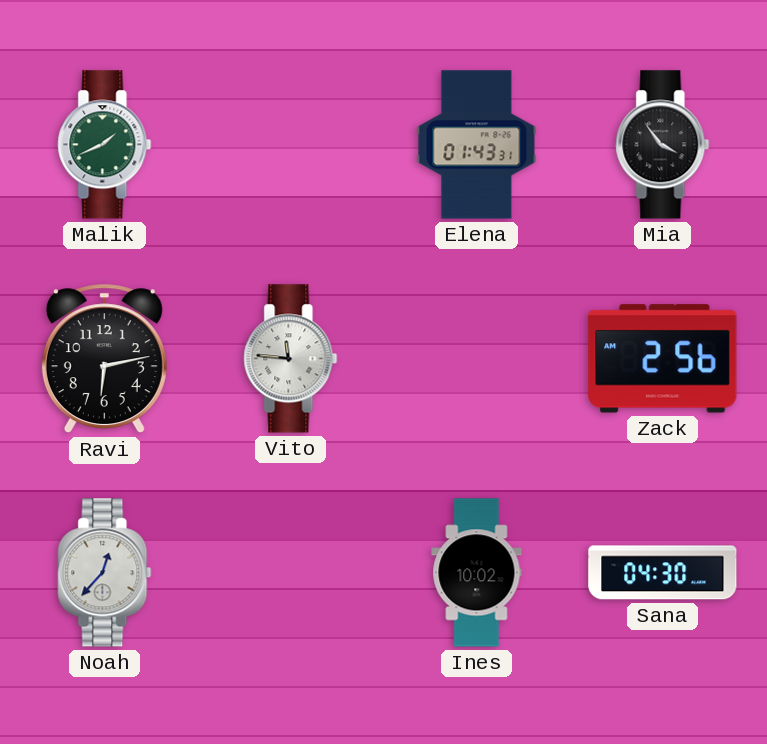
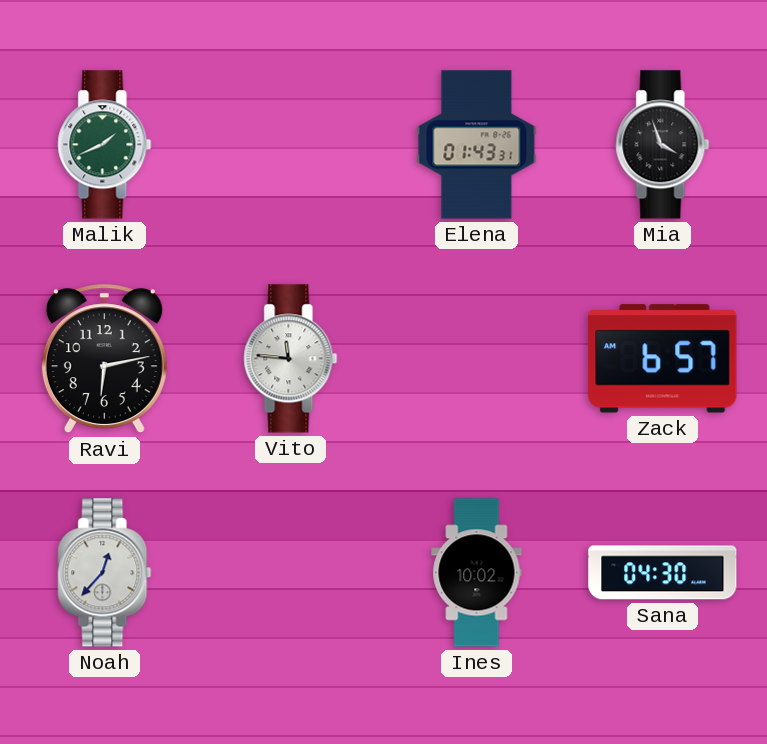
Mia: 3:54 -> 3:57
Zack: 2:56 -> 6:57
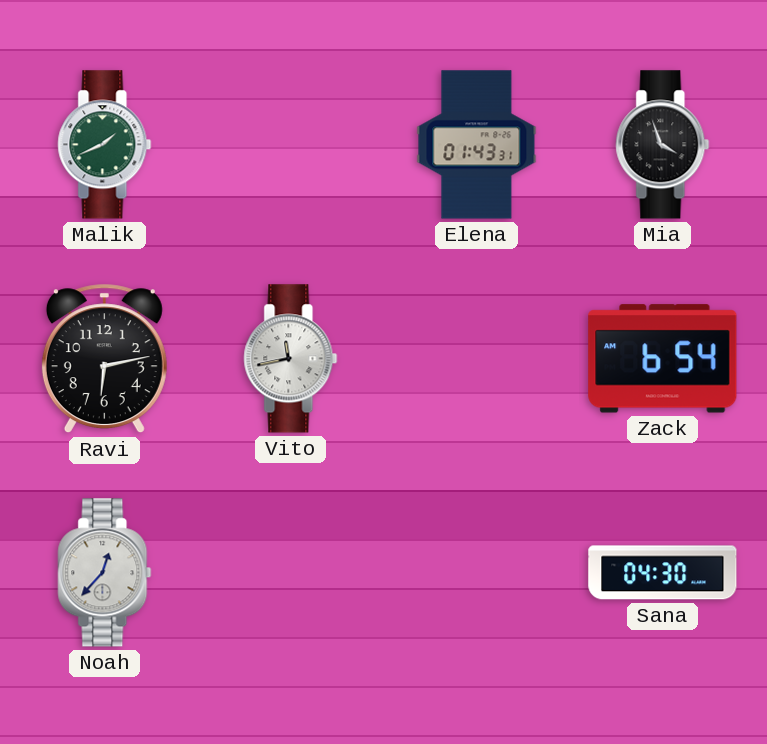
Vito: 11:46 -> 11:43
Zack: 6:57 -> 6:54
Ines: 10:02 -> none
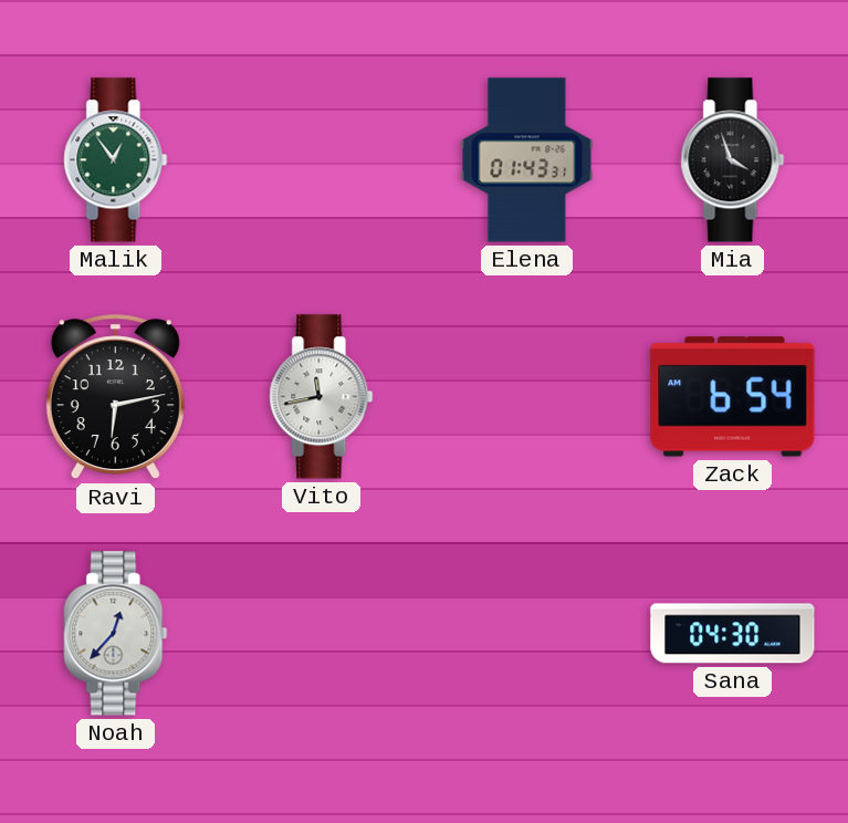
Malik: 1:41 -> 12:54
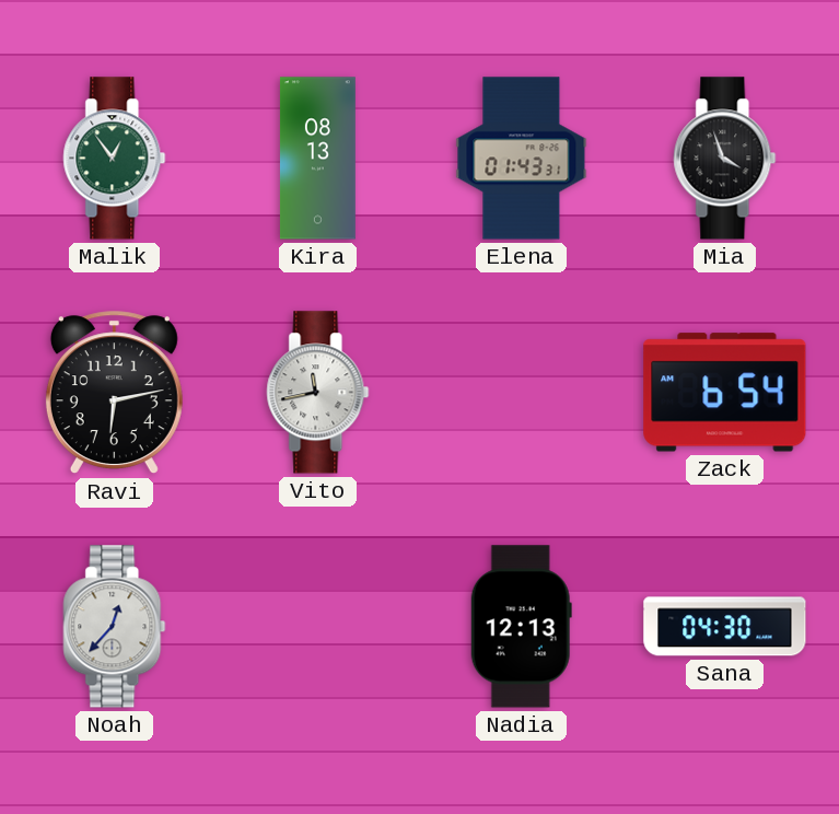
Kira: none -> 08:13
Nadia: none -> 12:13
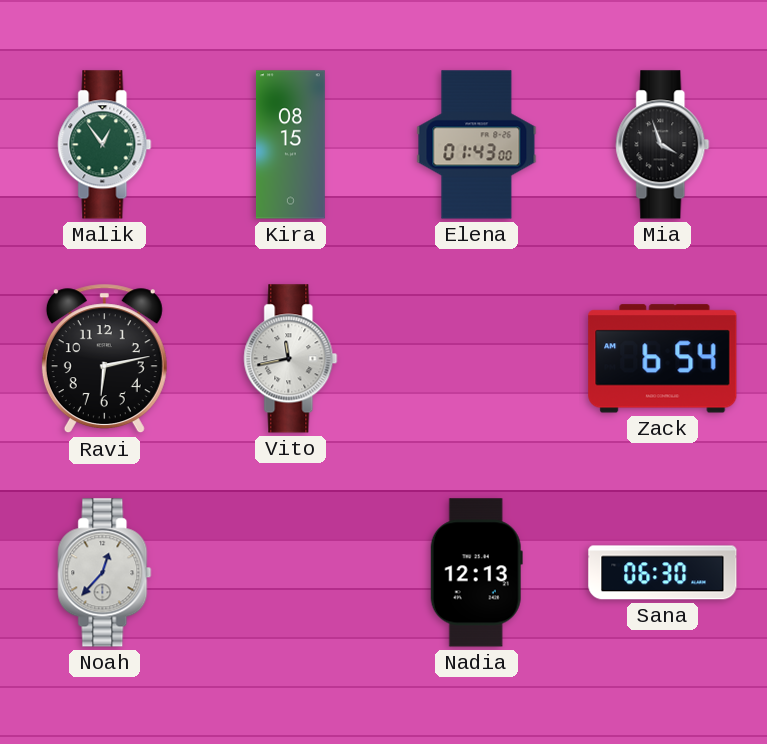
Kira: 08:13 -> 08:15
Elena: 01:43:31 -> 01:43:00
Sana: 04:30 -> 06:30
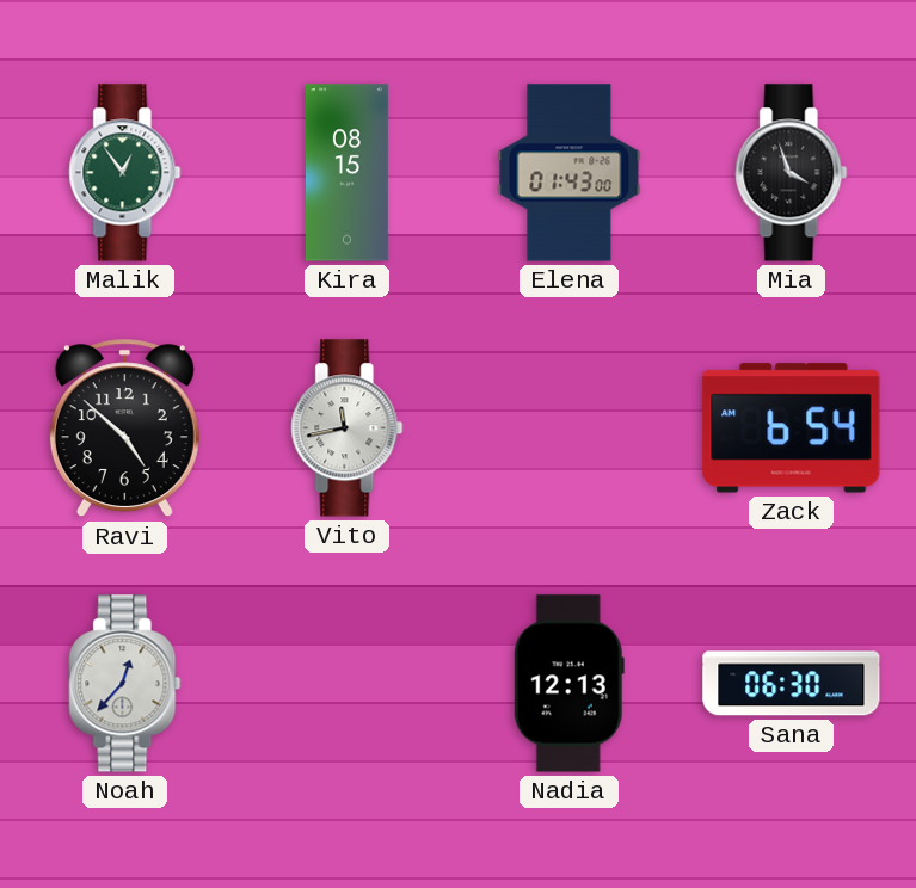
Ravi: 6:13 -> 4:52
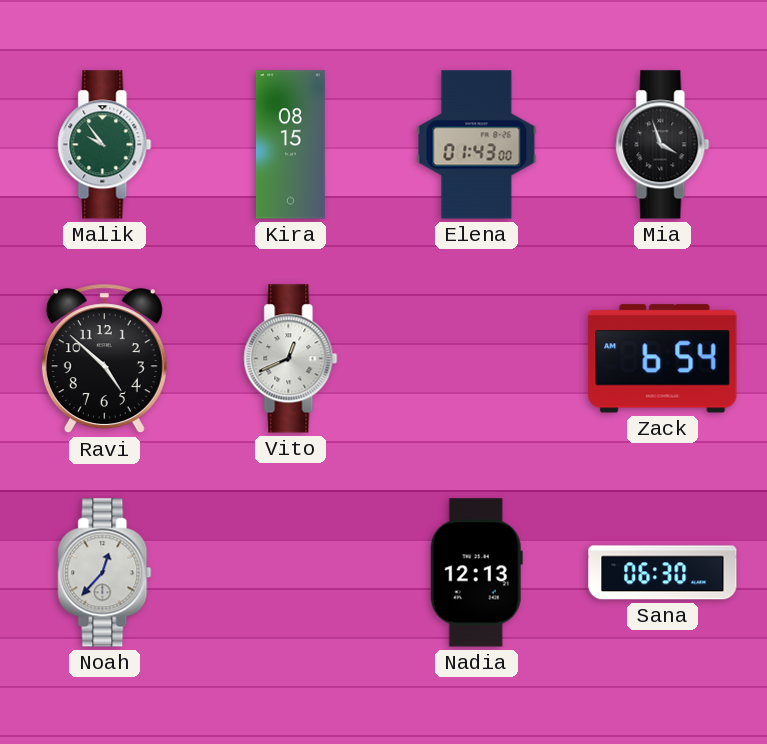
Malik: 12:54 -> 9:54
Vito: 11:43 -> 12:41
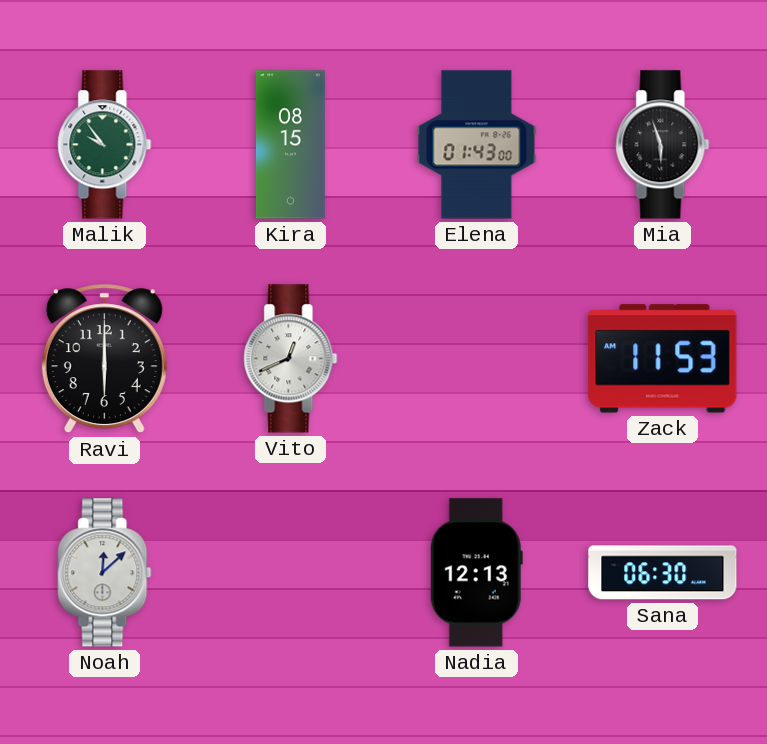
Mia: 3:57 -> 5:57
Ravi: 4:52 -> 6:00
Zack: 6:54 -> 11:53
Noah: 12:37 -> 12:08
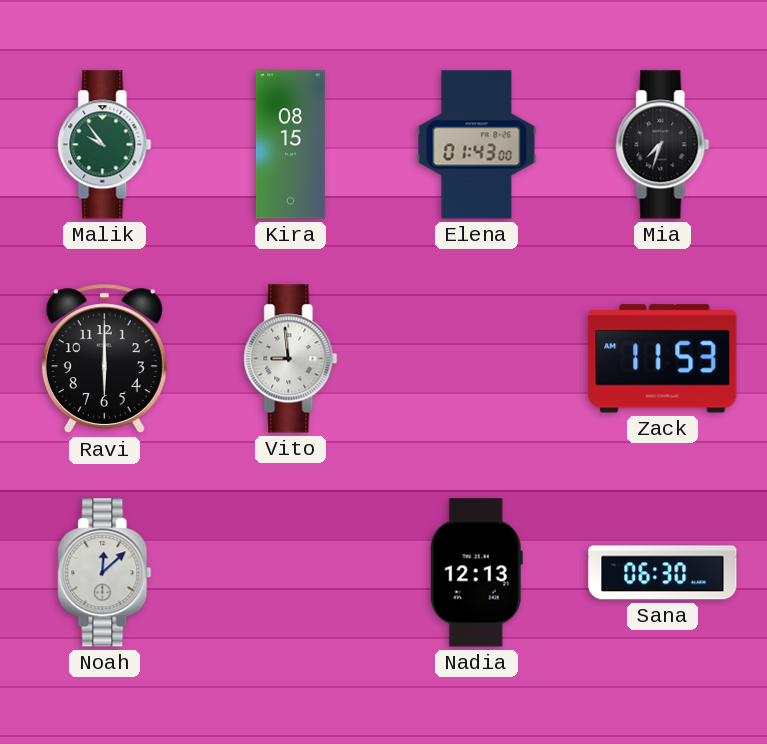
Mia: 5:57 -> 7:33
Vito: 12:41 -> 8:59
